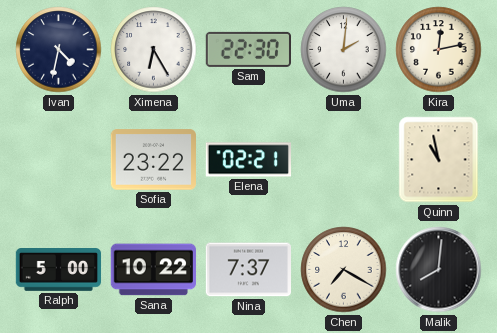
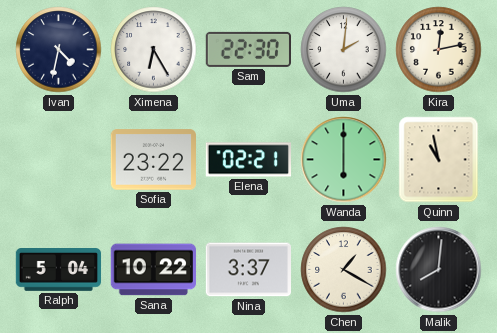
Wanda: none -> 6:00
Ralph: 5:00 -> 5:04
Nina: 7:37 -> 3:37
Chen: 7:20 -> 1:20
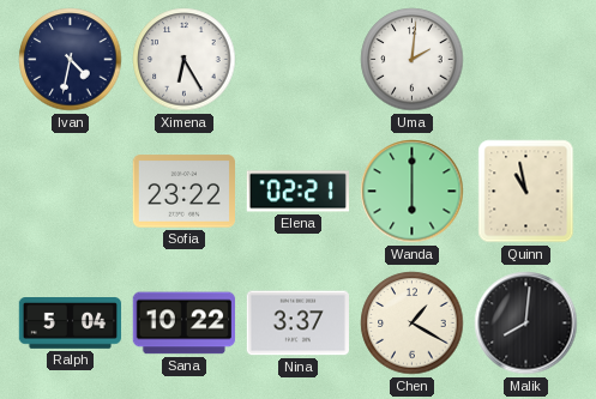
Sam: 22:30 -> none
Kira: 12:13 -> none
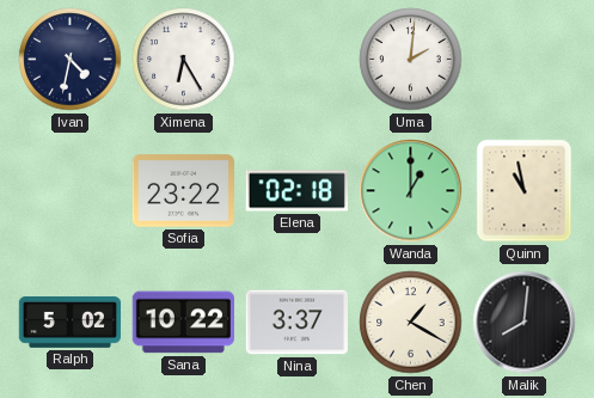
Elena: 02:21 -> 02:18
Wanda: 6:00 -> 1:00
Ralph: 5:04 -> 5:02
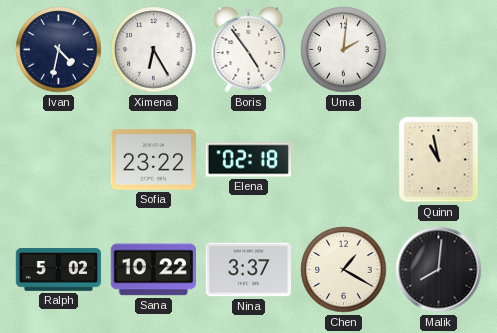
Boris: none -> 4:54
Wanda: 1:00 -> none
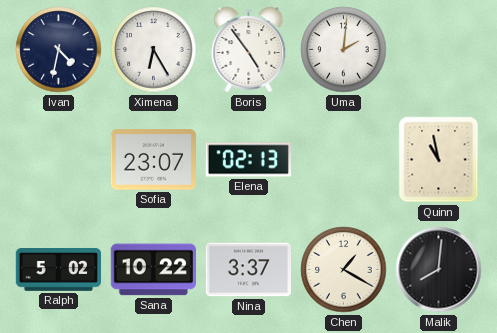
Sofia: 23:22 -> 23:07
Elena: 02:18 -> 02:13
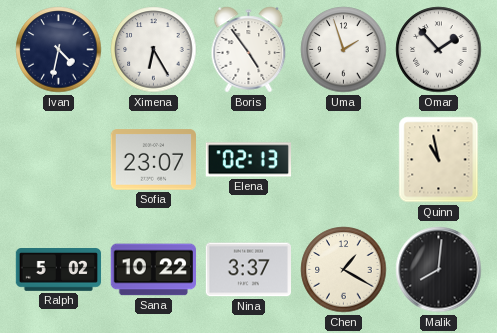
Uma: 2:01 -> 1:57
Omar: none -> 1:53
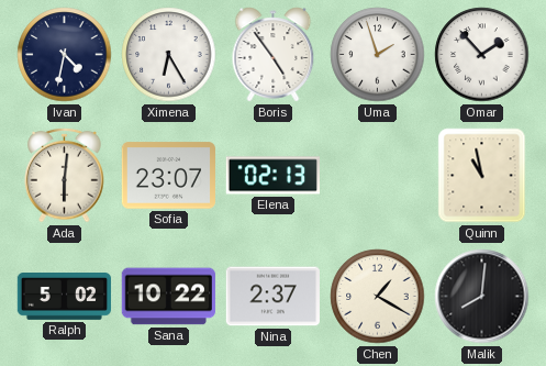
Ada: none -> 6:01
Nina: 3:37 -> 2:37
